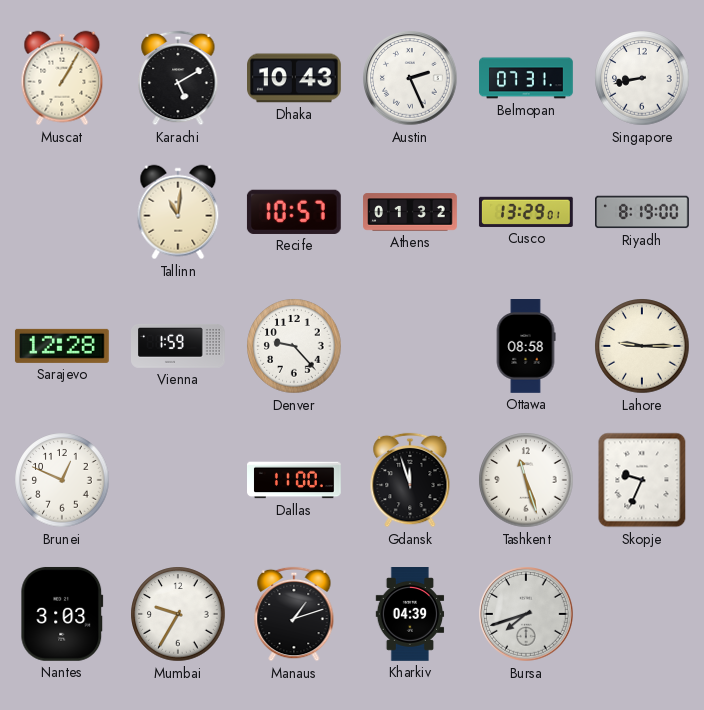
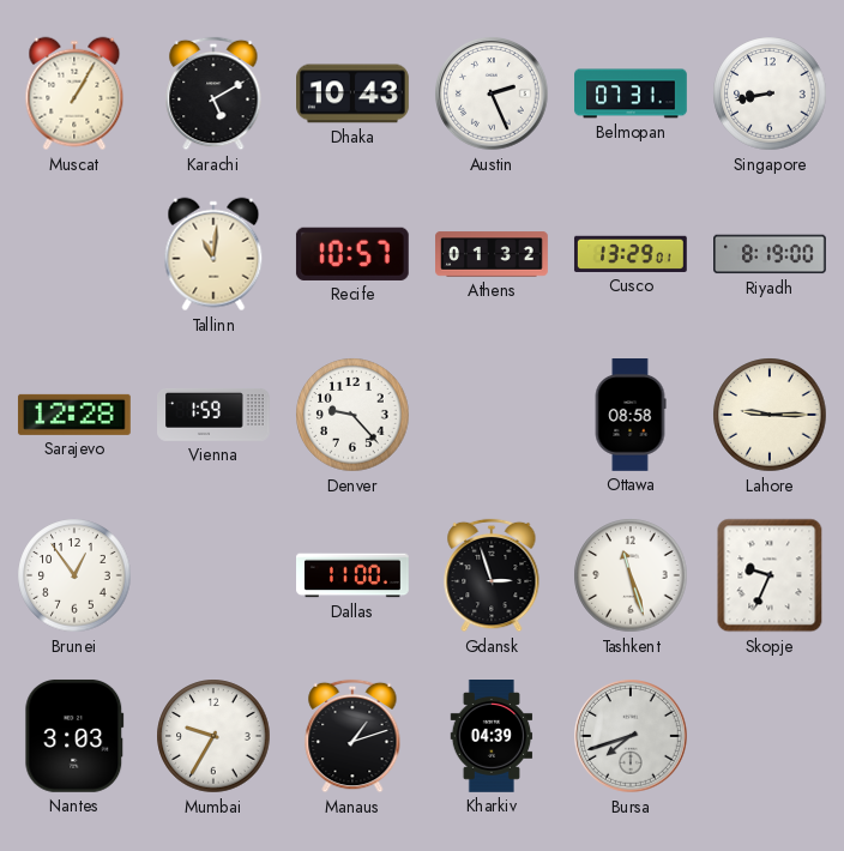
Brunei: 12:49 -> 12:54
Gdansk: 11:57 -> 2:57
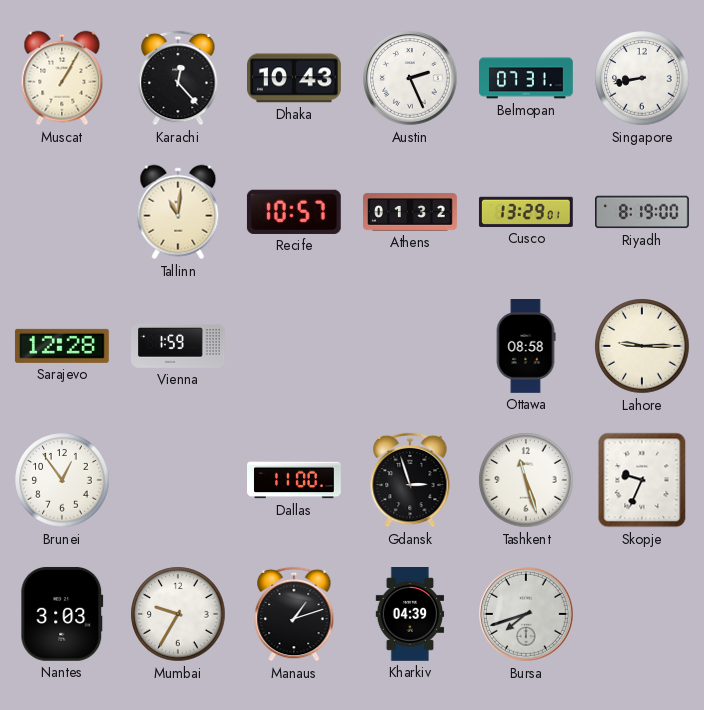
Karachi: 5:10 -> 12:23
Denver: 9:23 -> none
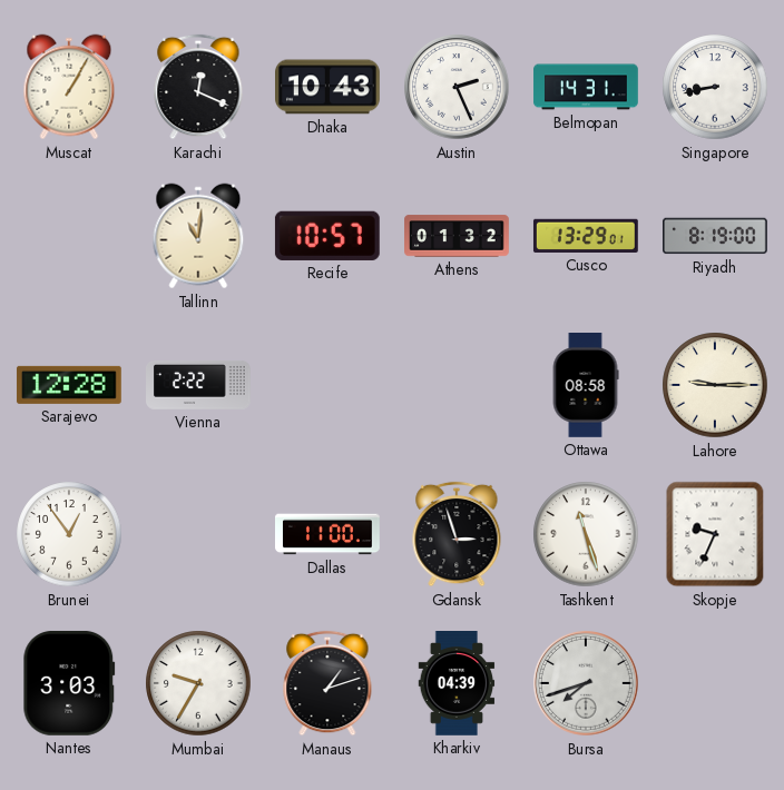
Karachi: 12:23 -> 12:19
Belmopan: 07:31 -> 14:31
Vienna: 1:59 -> 2:22
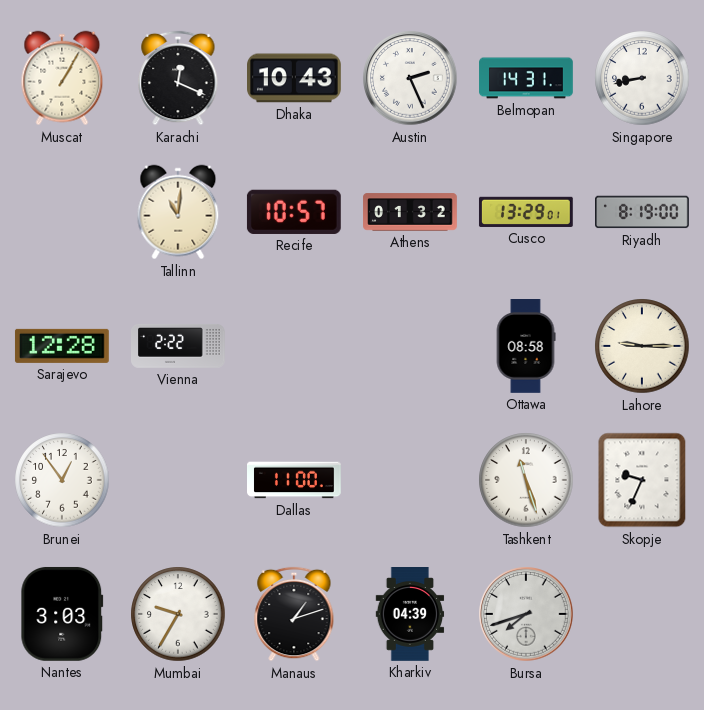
Gdansk: 2:57 -> none
